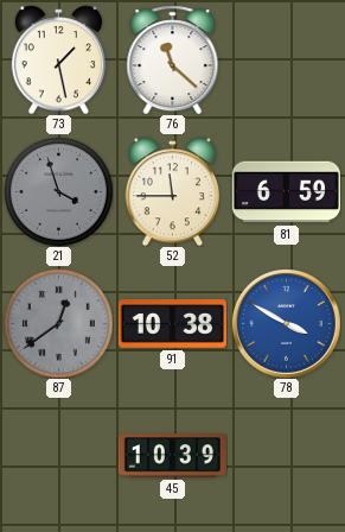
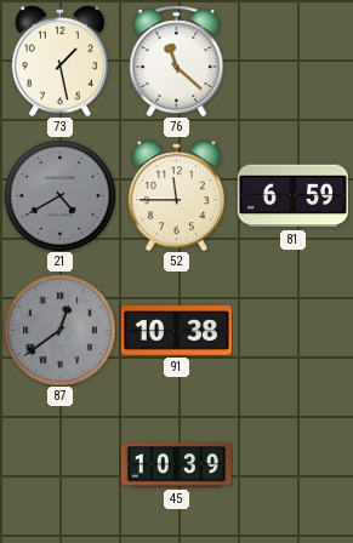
21: 3:57 -> 4:40
78: 3:50 -> none
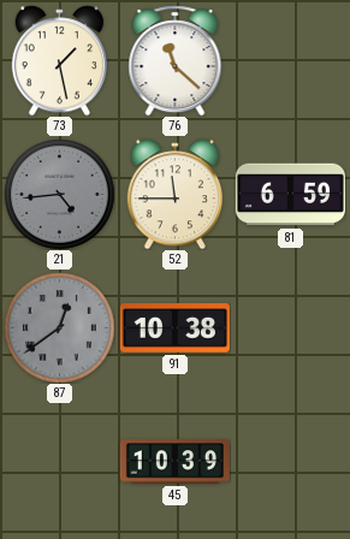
21: 4:40 -> 4:44
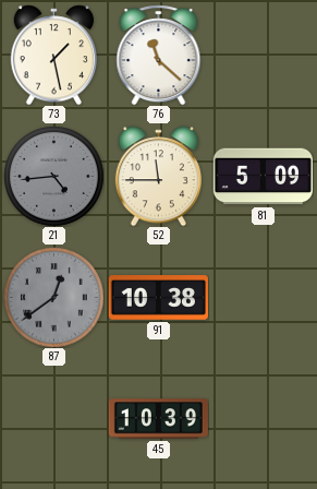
81: 6:59 -> 5:09
